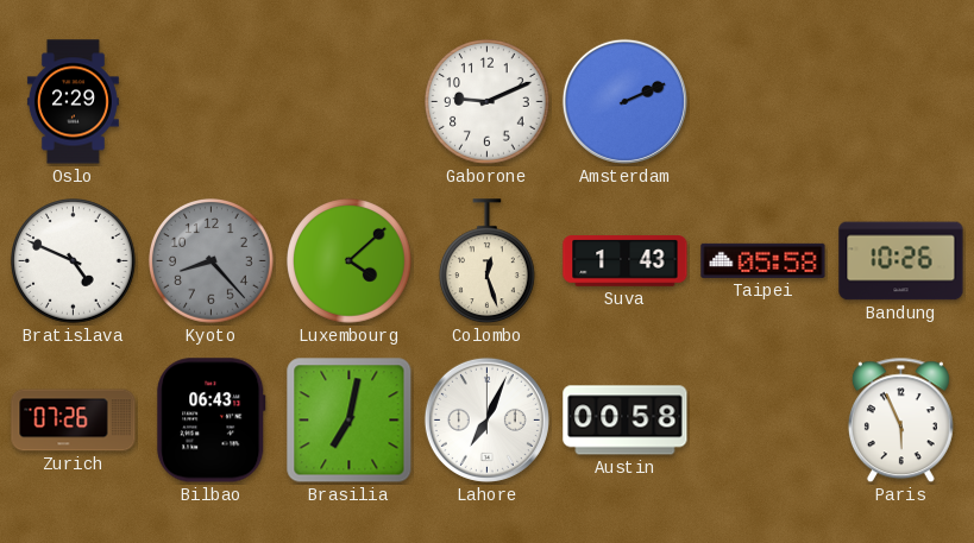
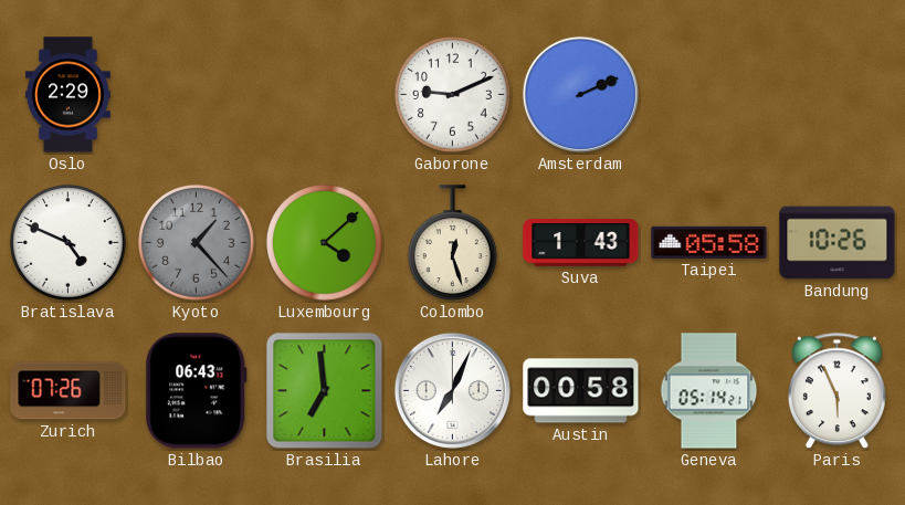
Kyoto: 8:23 -> 1:23
Brasilia: 7:02 -> 6:59
Geneva: none -> 05:14
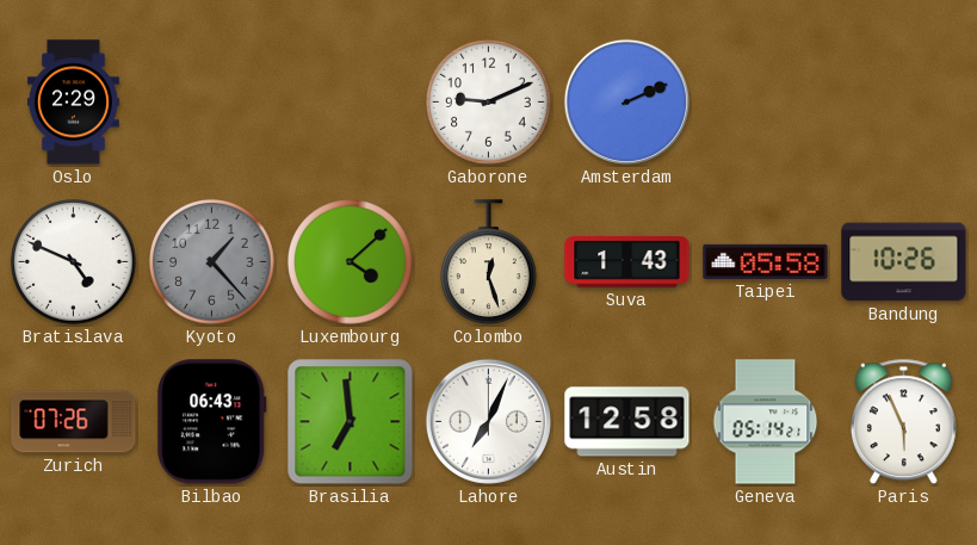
Austin: 00:58 -> 12:58
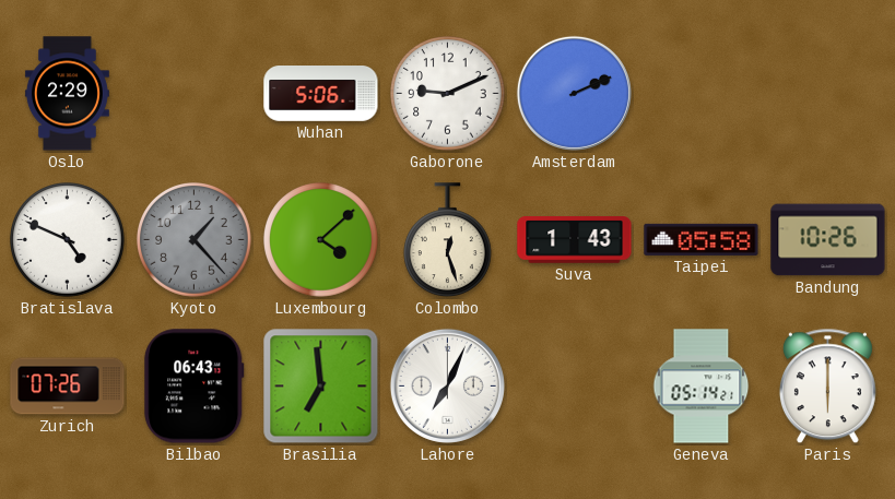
Wuhan: none -> 5:06
Austin: 12:58 -> none
Paris: 5:56 -> 6:00
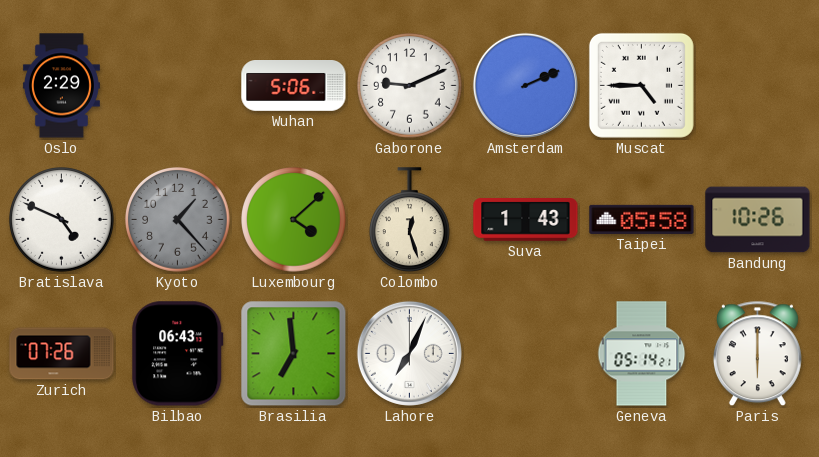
Muscat: none -> 4:45
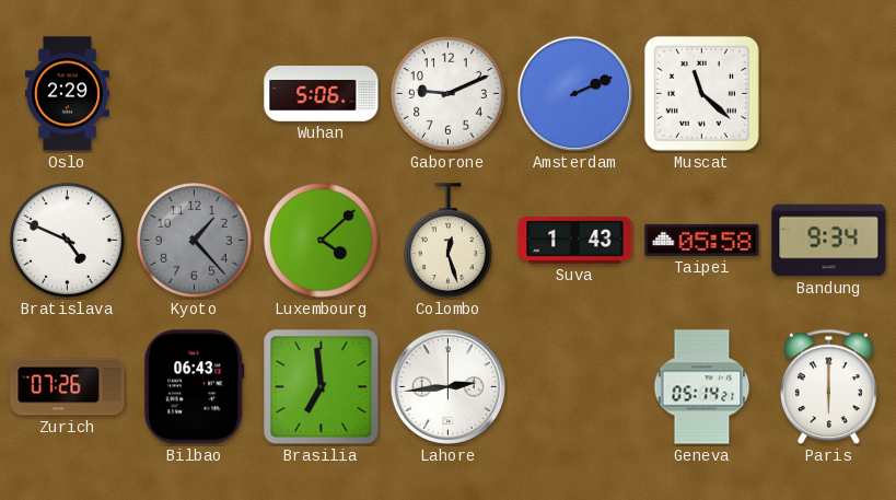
Muscat: 4:45 -> 11:22
Bandung: 10:26 -> 9:34
Lahore: 7:04 -> 2:44
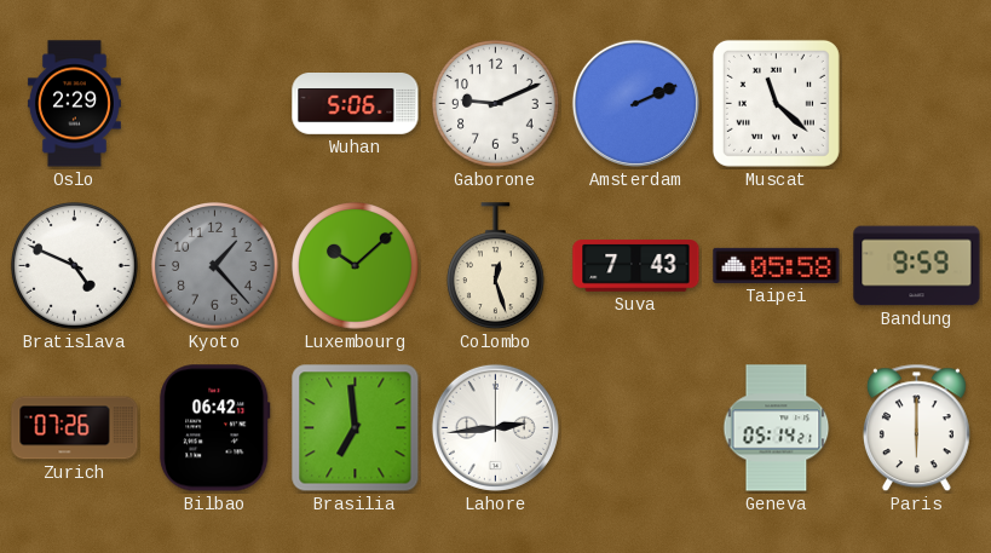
Luxembourg: 4:08 -> 10:08
Suva: 1:43 -> 7:43
Bandung: 9:34 -> 9:59
Bilbao: 06:43 -> 06:42
